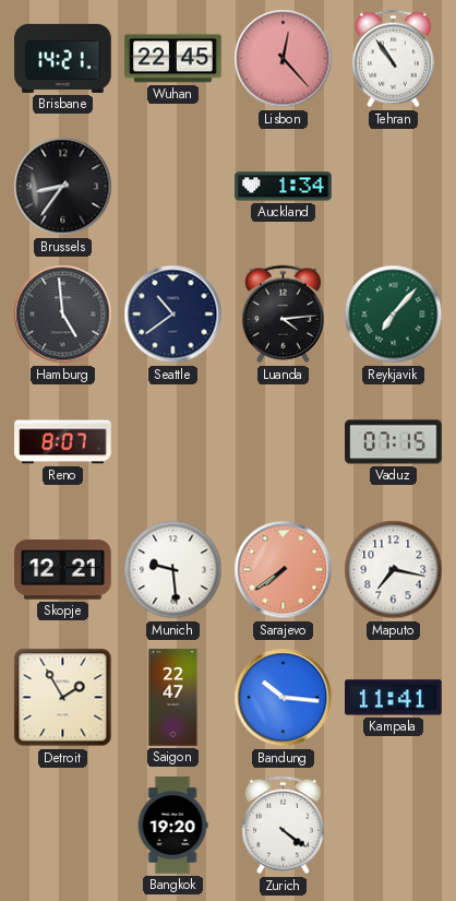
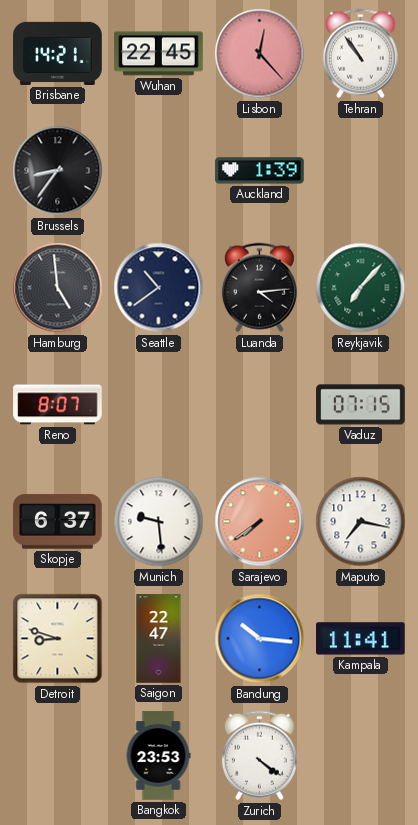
Auckland: 1:34 -> 1:39
Skopje: 12:21 -> 6:37
Detroit: 1:55 -> 8:48
Bangkok: 19:20 -> 23:53
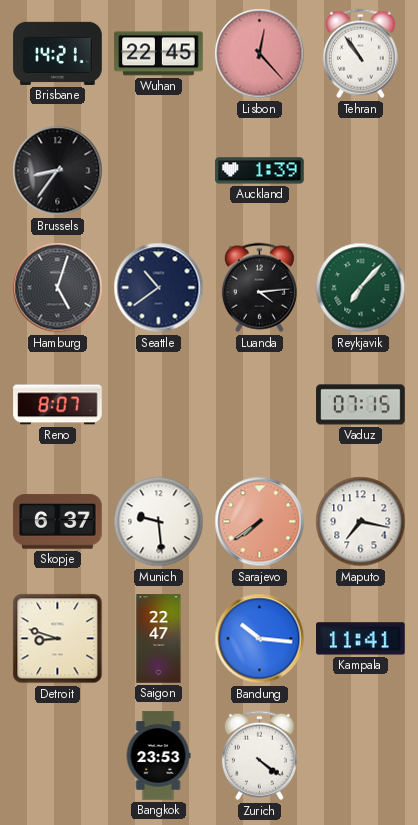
Hamburg: 4:59 -> 5:03
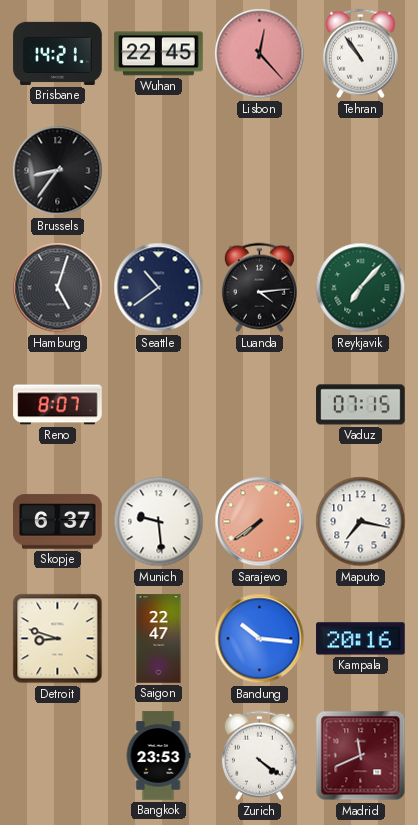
Auckland: 1:39 -> none
Kampala: 11:41 -> 20:16
Madrid: none -> 11:41
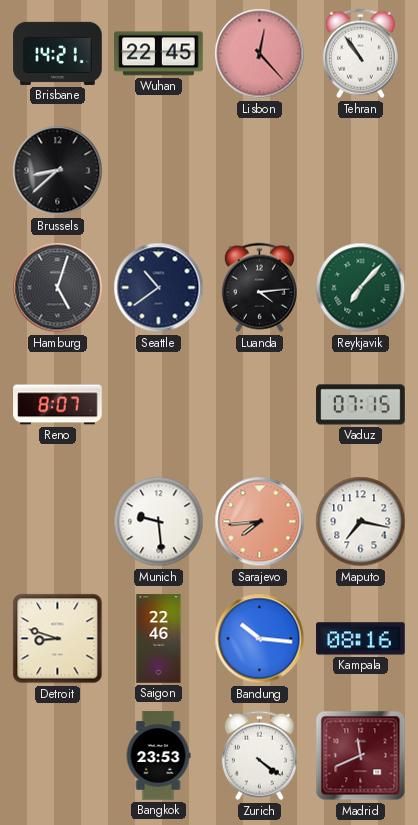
Brussels: 8:36 -> 8:38
Skopje: 6:37 -> none
Sarajevo: 7:39 -> 7:44
Saigon: 22:47 -> 22:46
Kampala: 20:16 -> 08:16
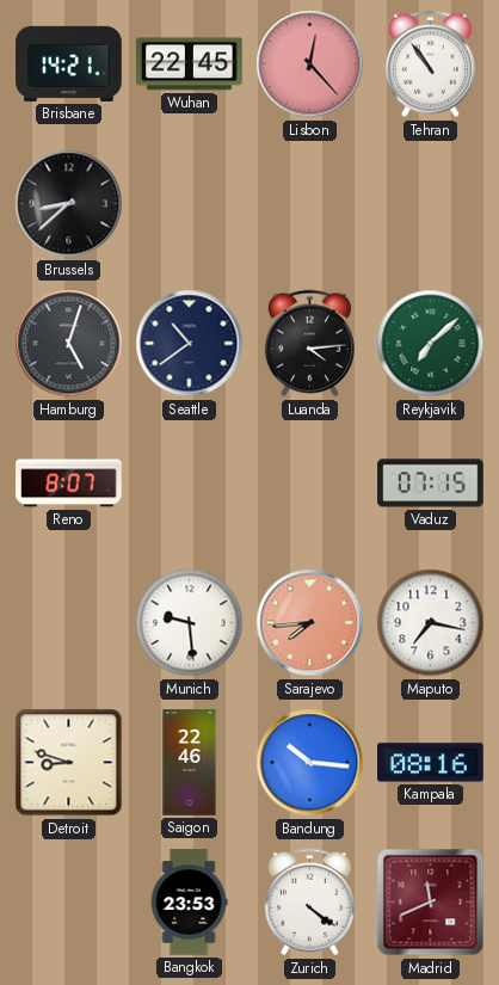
Reykjavik: 7:07 -> 7:08
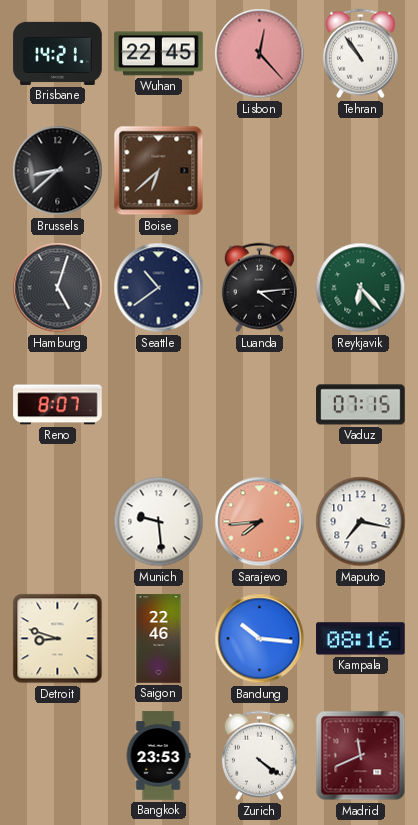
Boise: none -> 6:38
Reykjavik: 7:08 -> 6:23
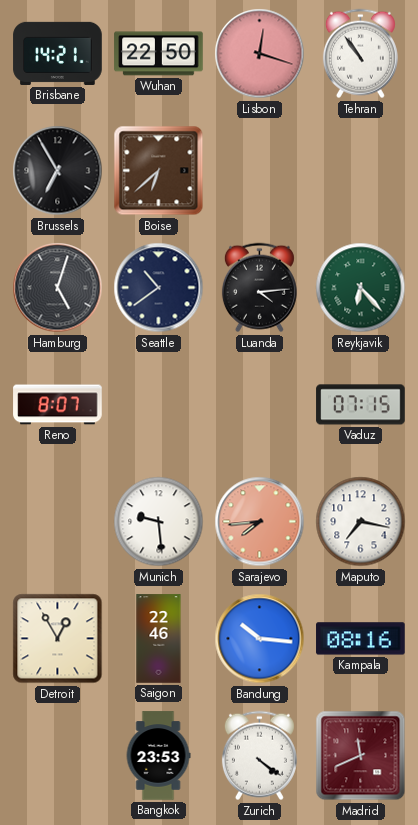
Wuhan: 22:45 -> 22:50
Lisbon: 12:23 -> 12:18
Brussels: 8:38 -> 6:55
Detroit: 8:48 -> 12:55
